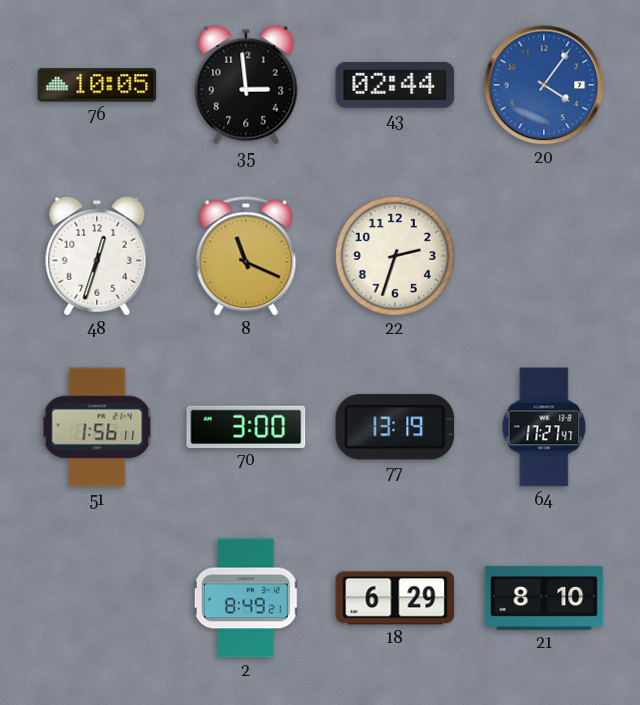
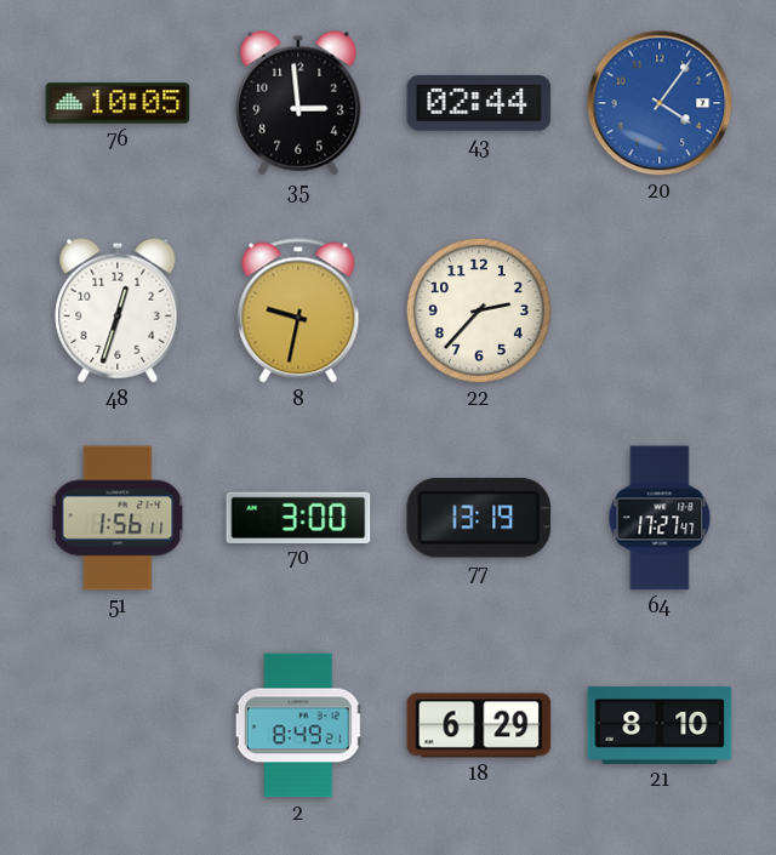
8: 11:19 -> 9:32
22: 2:33 -> 2:37
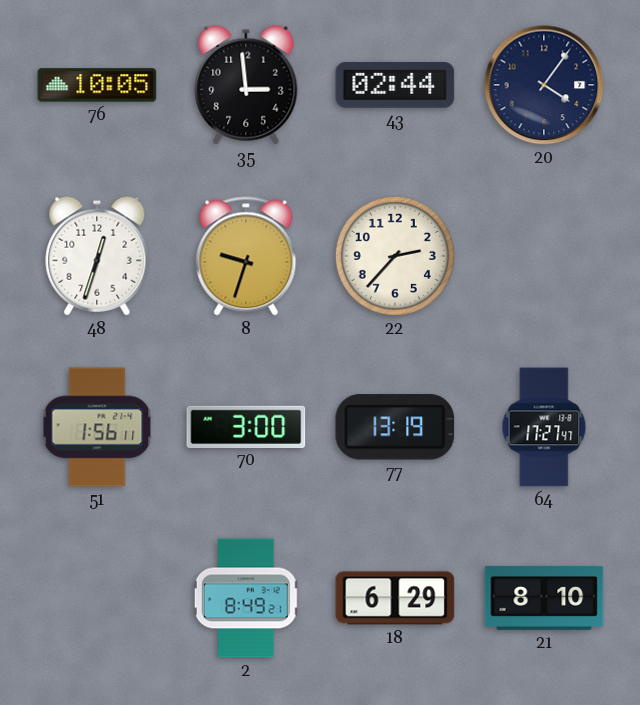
20 dial: blue -> navy
8: 9:32 -> 9:33
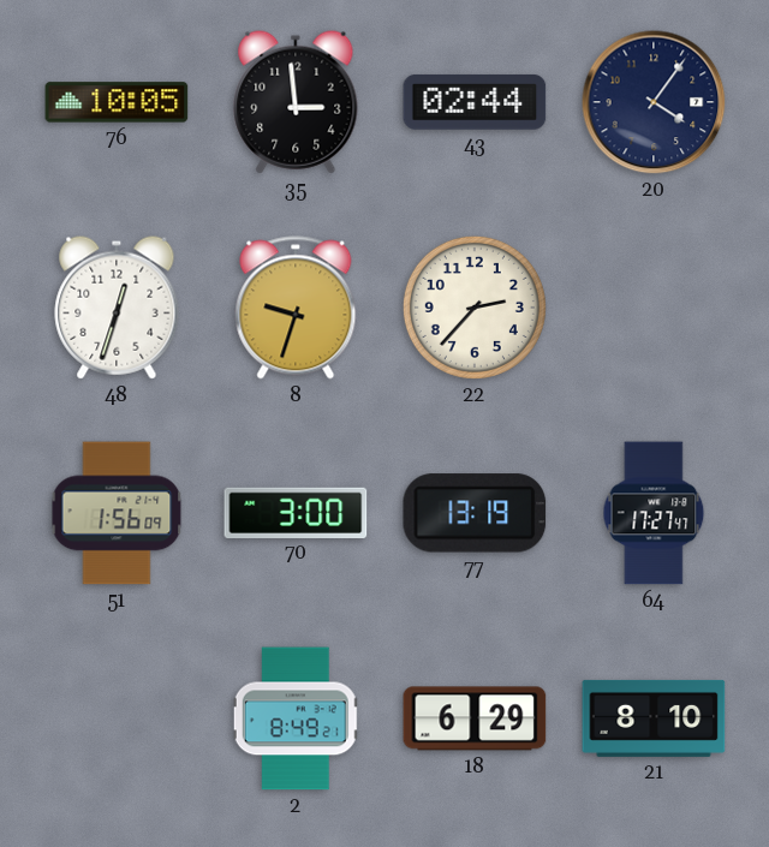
51: 1:56:11 -> 1:56:09
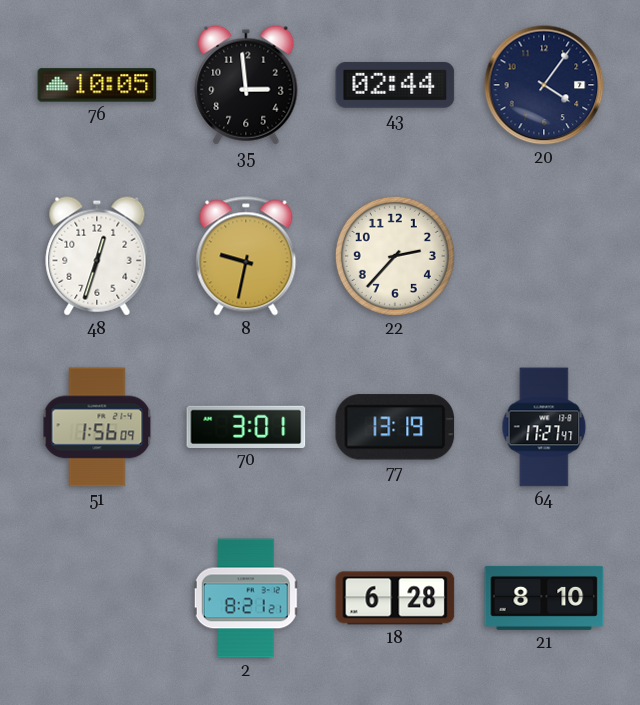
8: 9:33 -> 9:32
70: 3:00 -> 3:01
2: 8:49 -> 8:21
18: 6:29 -> 6:28
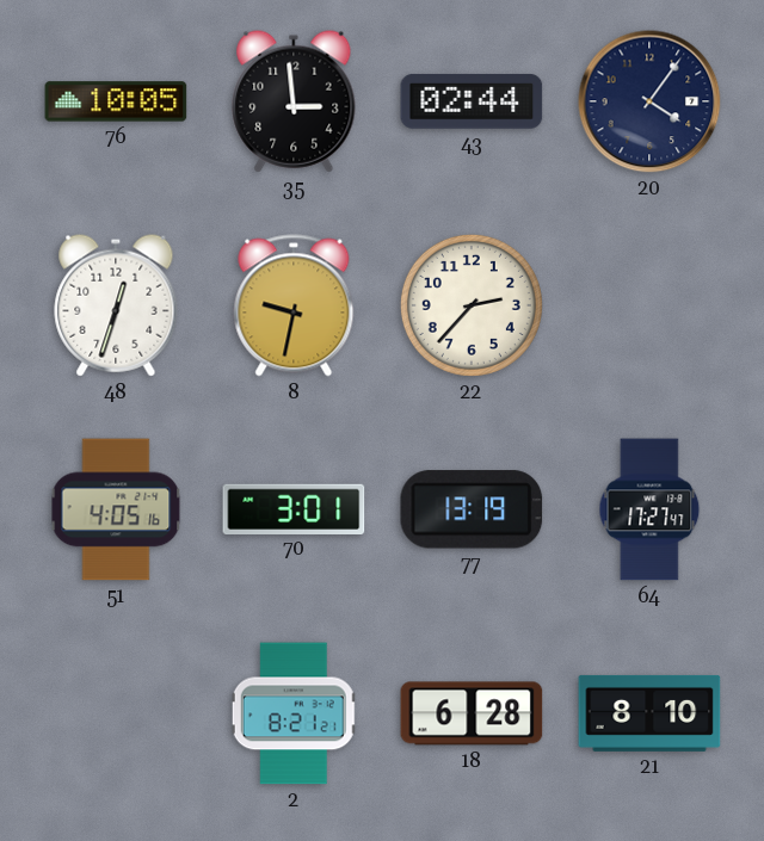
51: 1:56 -> 4:05
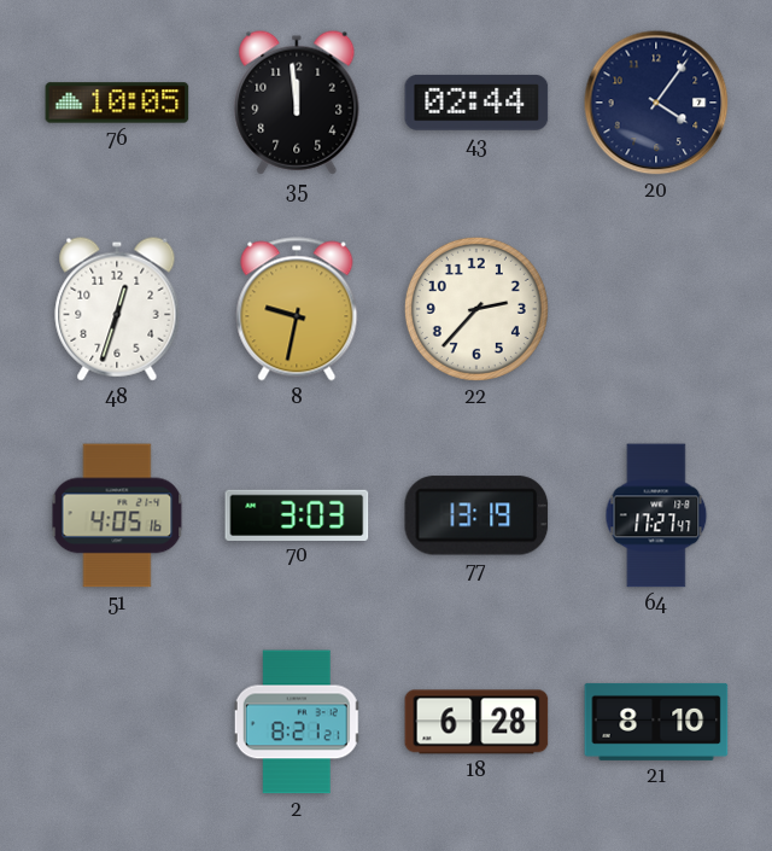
35: 2:59 -> 11:59
70: 3:01 -> 3:03
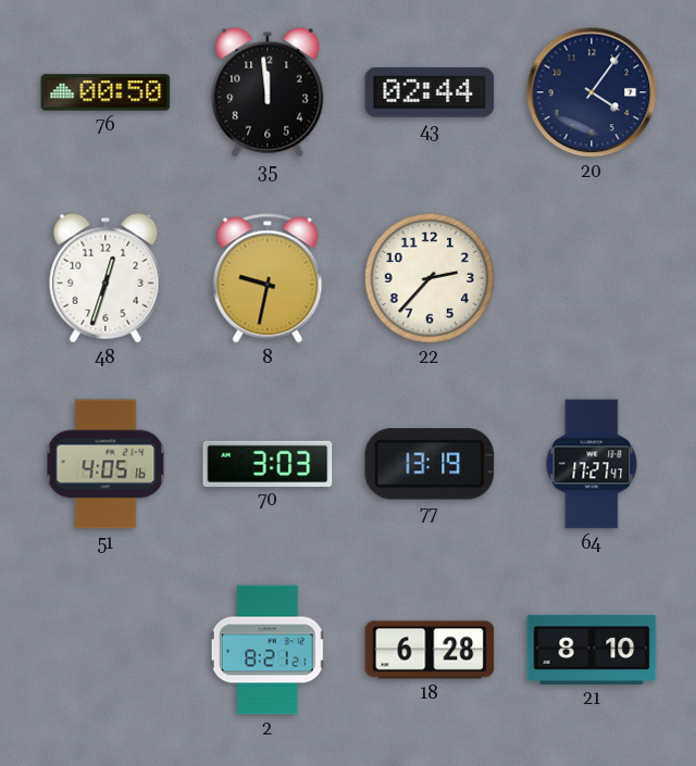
76: 10:05 -> 00:50
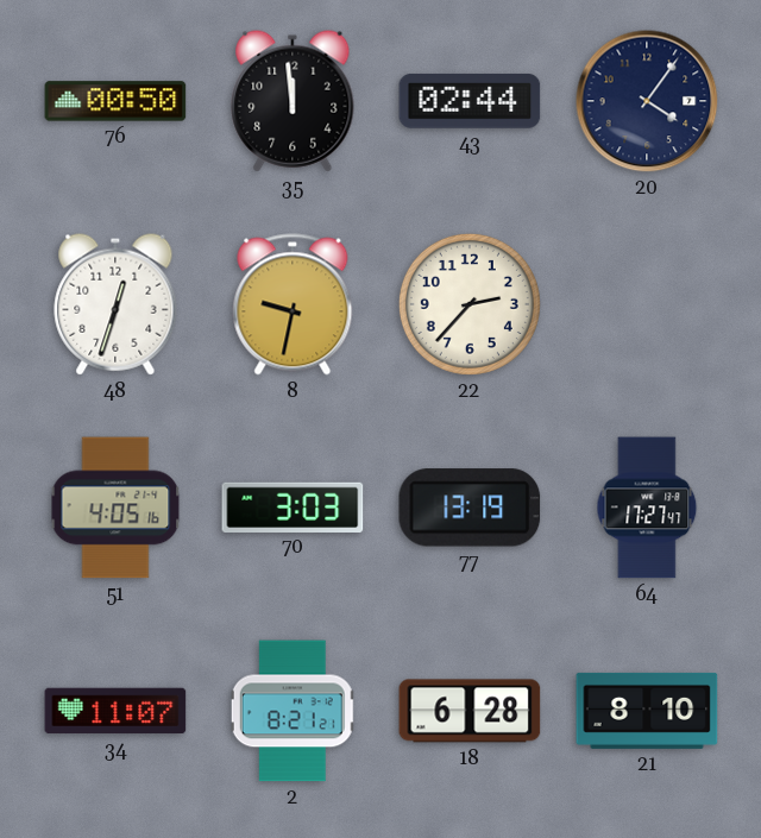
34: none -> 11:07
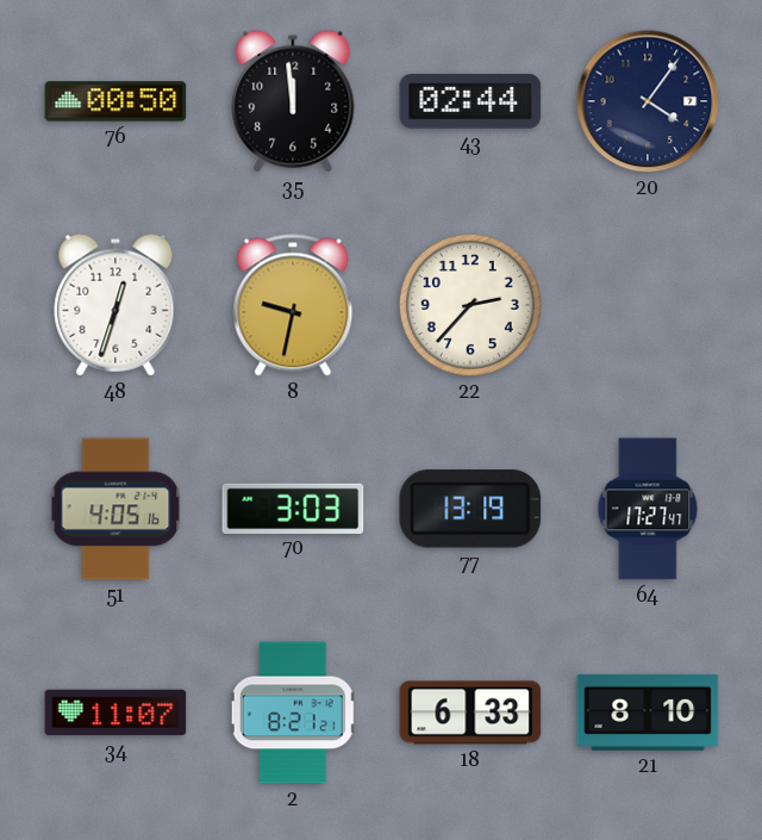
18: 6:28 -> 6:33
